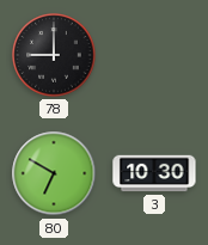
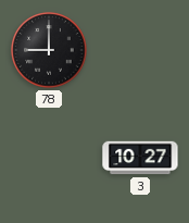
80: 6:50 -> none
3: 10:30 -> 10:27
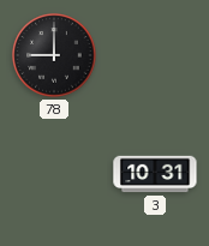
3: 10:27 -> 10:31
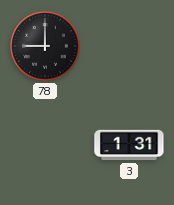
3: 10:31 -> 1:31
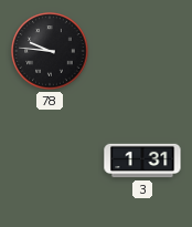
78: 9:00 -> 9:46
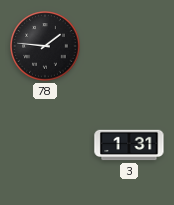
78: 9:46 -> 1:46
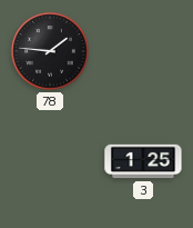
3: 1:31 -> 1:25
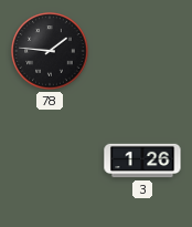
3: 1:25 -> 1:26
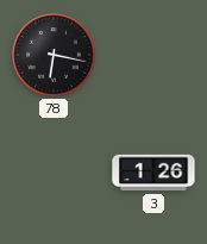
78: 1:46 -> 6:17
